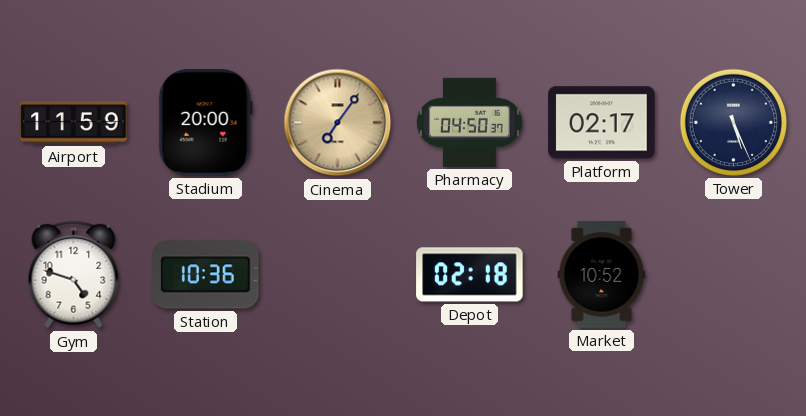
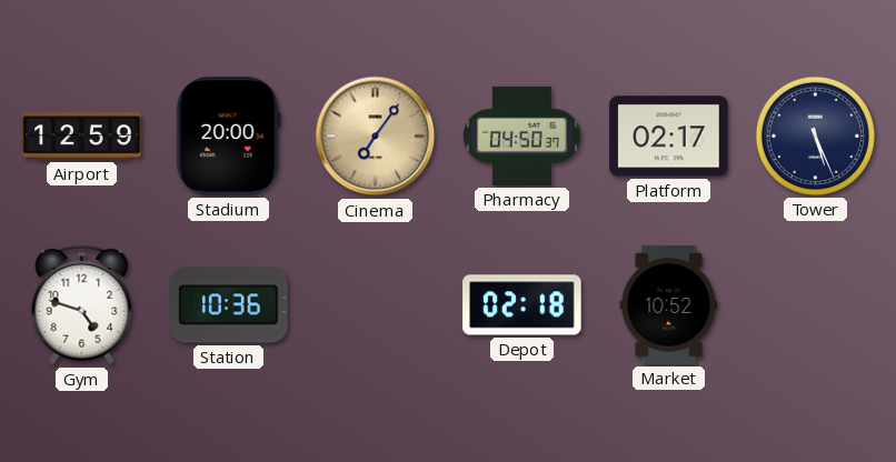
Airport: 11:59 -> 12:59
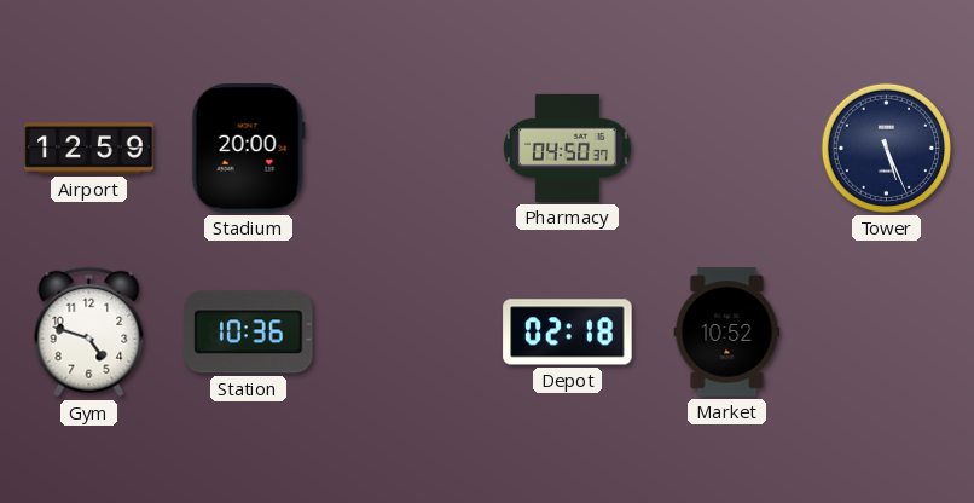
Cinema: 7:06 -> none
Platform: 02:17 -> none
